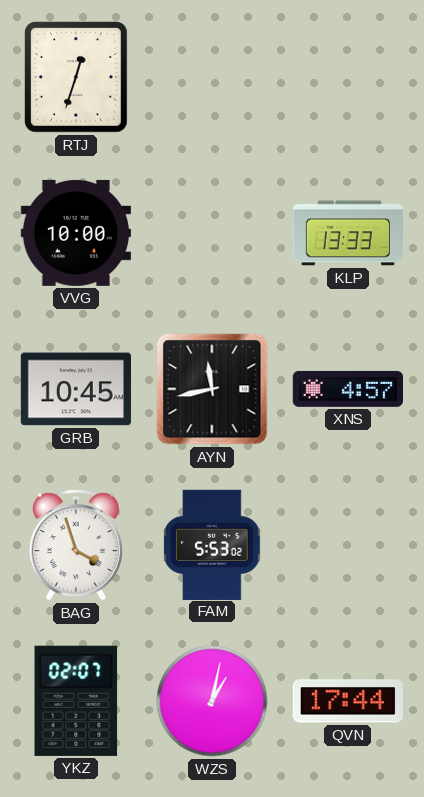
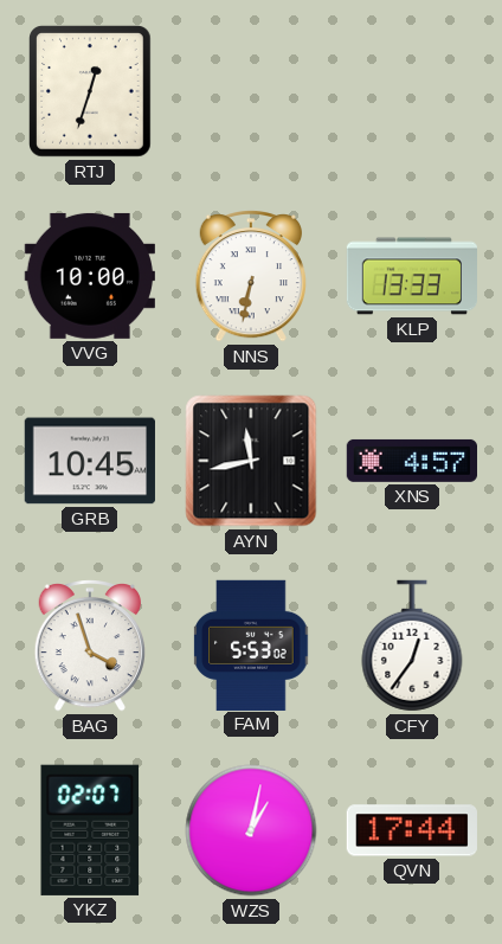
NNS: none -> 6:32
CFY: none -> 12:36
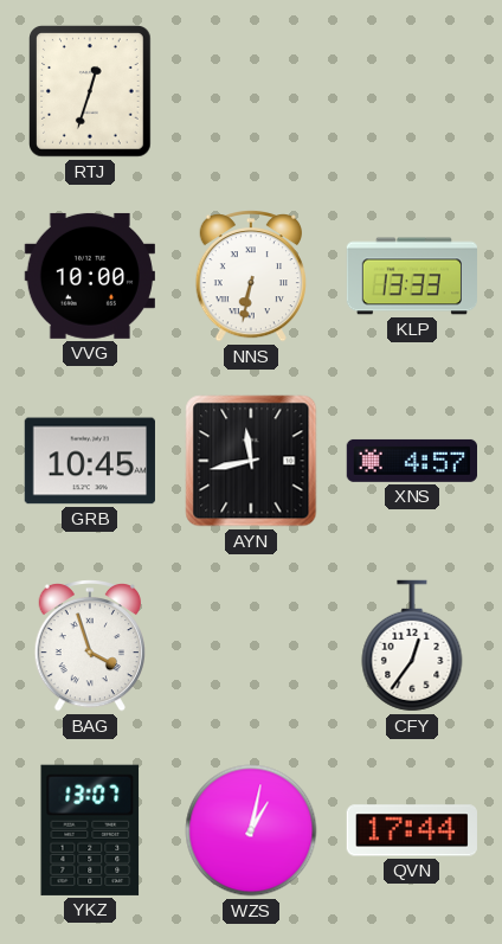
FAM: 5:53 -> none
YKZ: 02:07 -> 13:07
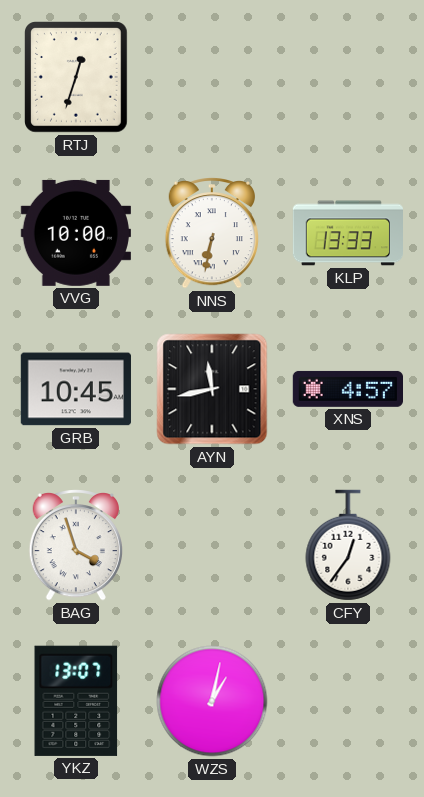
QVN: 17:44 -> none
